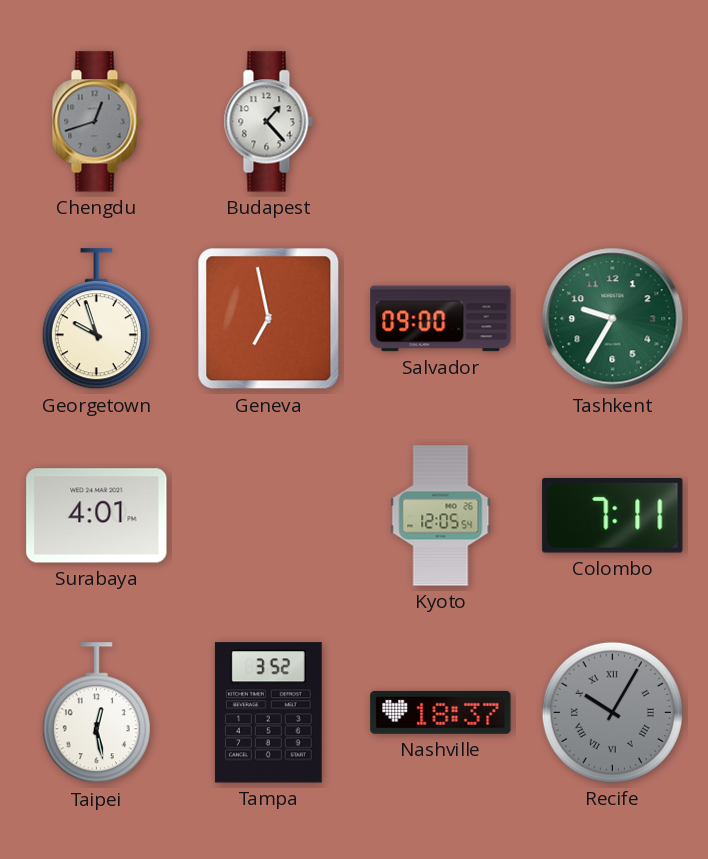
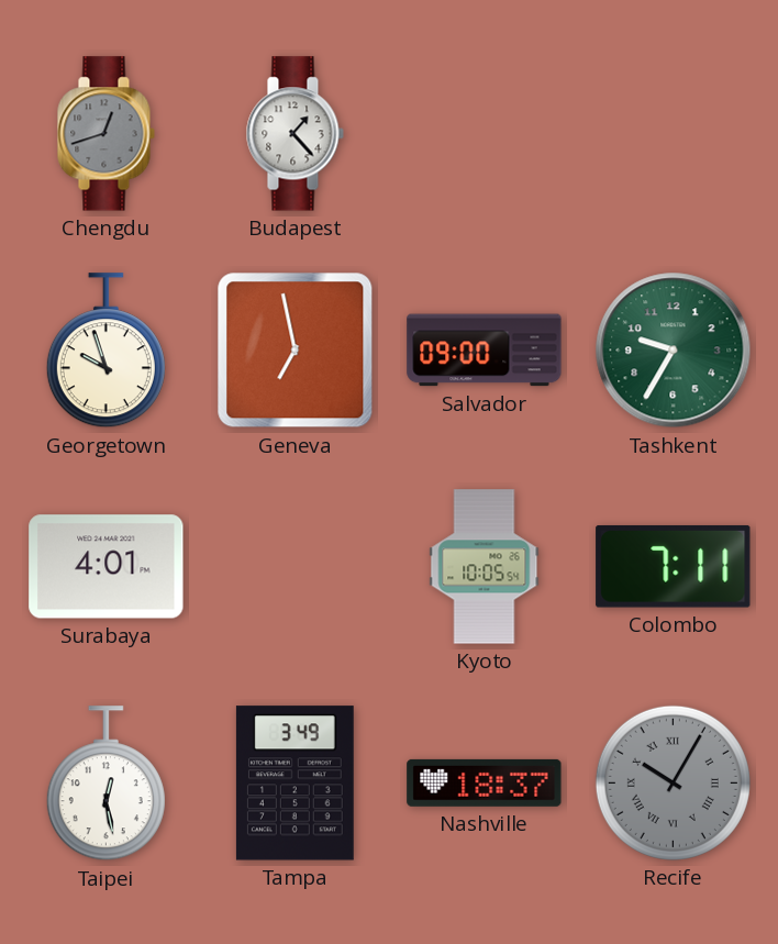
Kyoto: 12:05 -> 10:05
Tampa: 3:52 -> 3:49
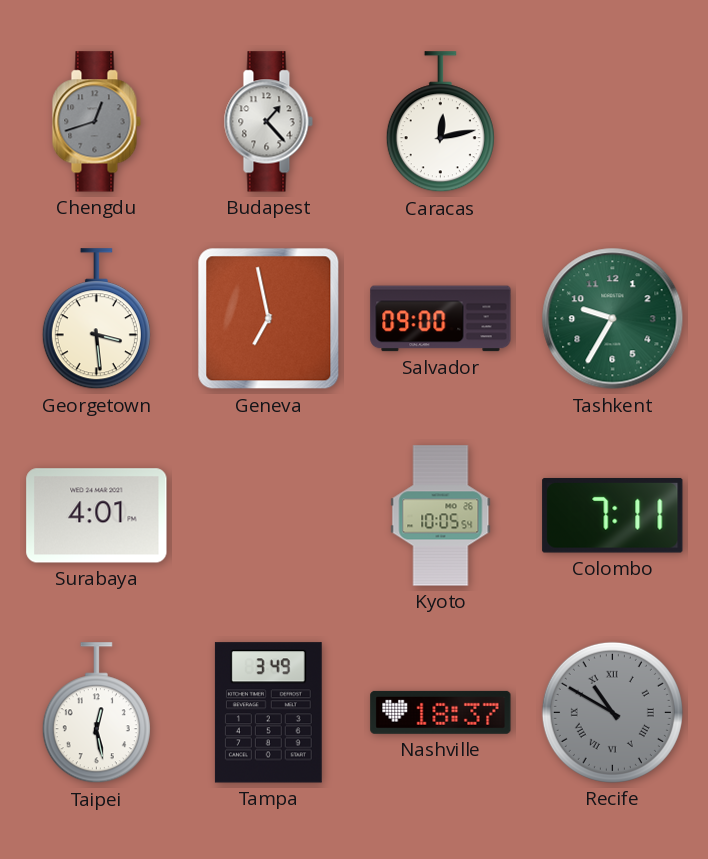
Caracas: none -> 12:13
Georgetown: 9:57 -> 3:29
Recife: 10:05 -> 10:50
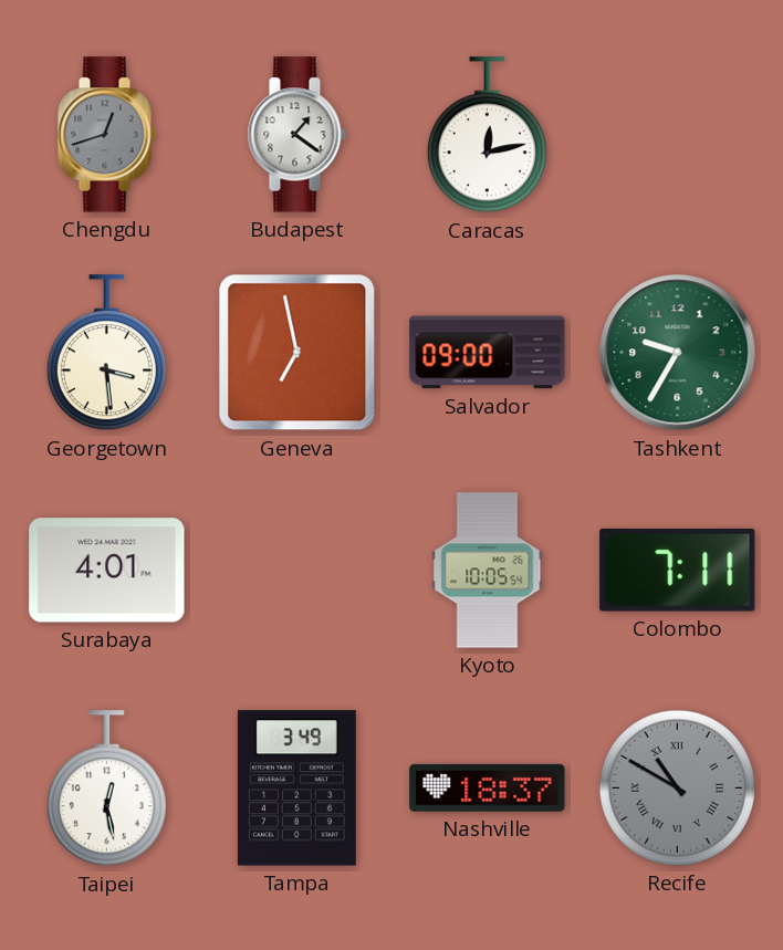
Budapest: 1:23 -> 1:21
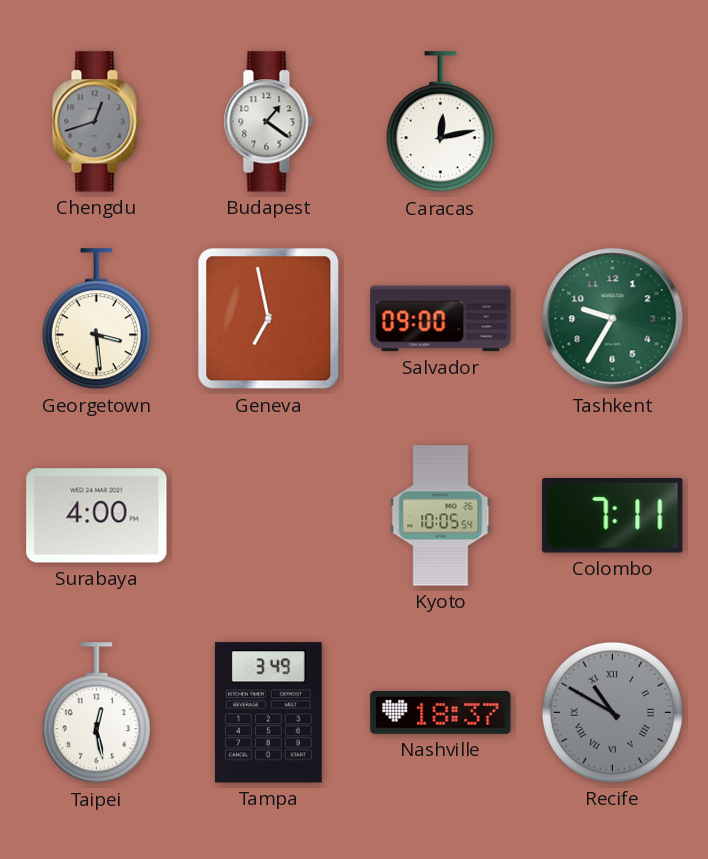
Surabaya: 4:01 -> 4:00
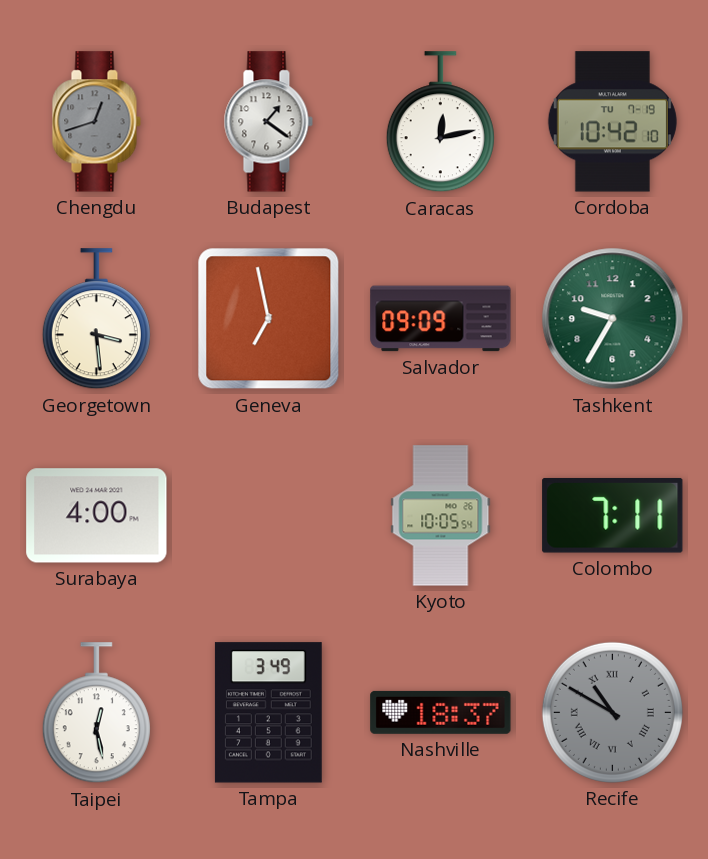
Cordoba: none -> 10:42
Salvador: 09:00 -> 09:09
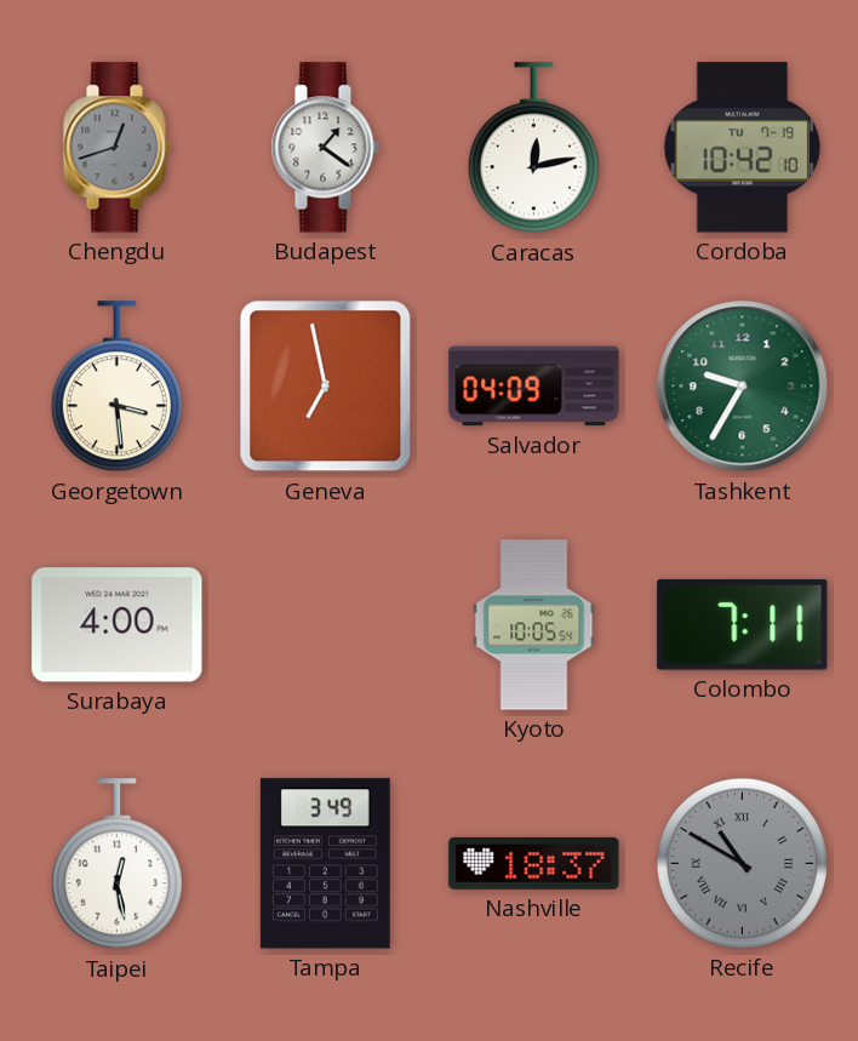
Salvador: 09:09 -> 04:09
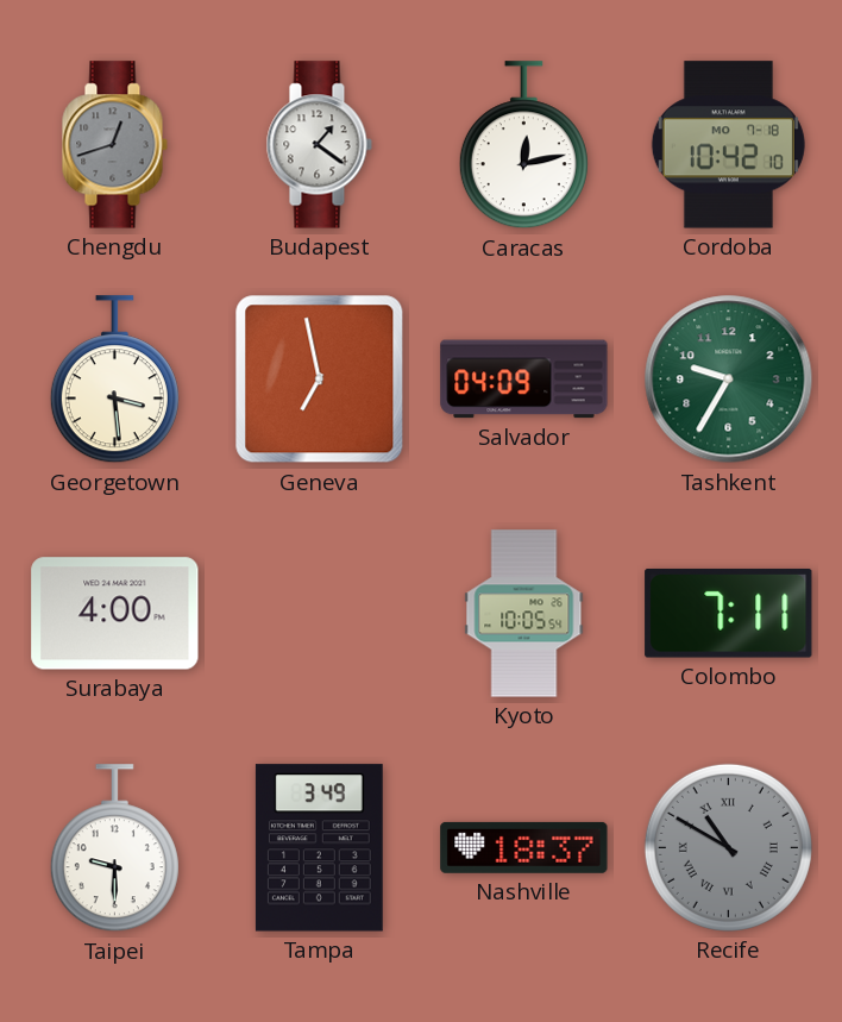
Cordoba date: TU 7-19 -> MO 7-18
Taipei: 12:28 -> 9:30
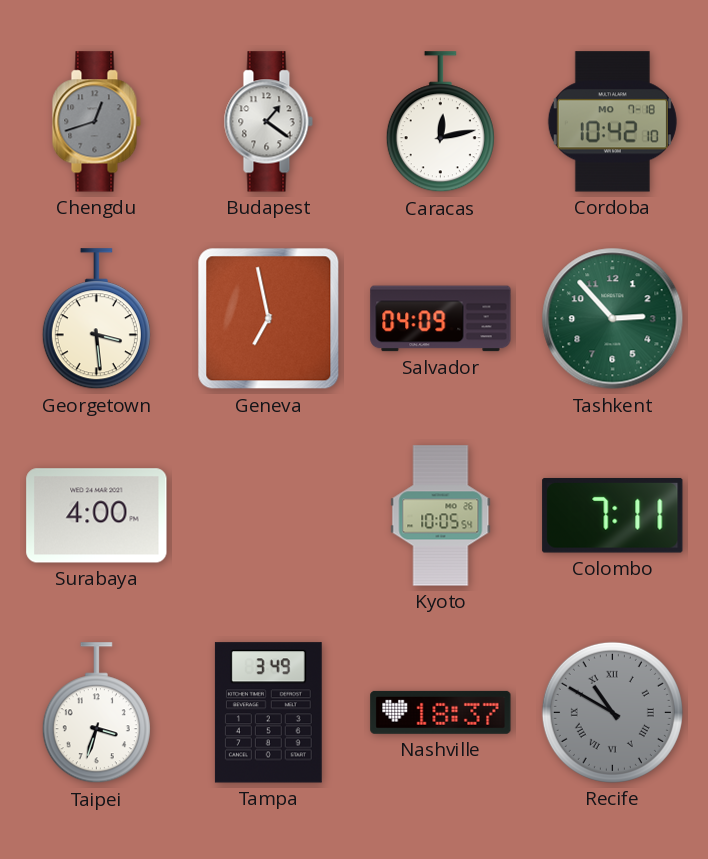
Tashkent: 9:35 -> 2:53
Taipei: 9:30 -> 3:33
